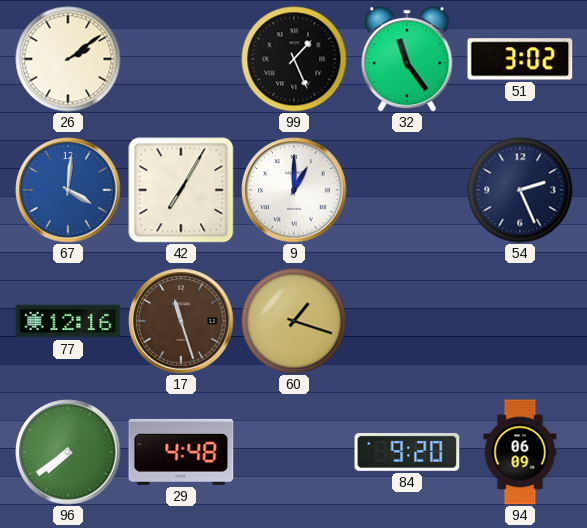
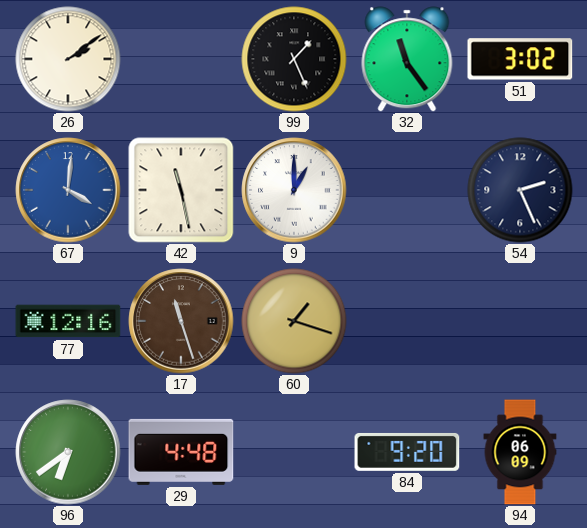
42: 7:05 -> 11:28
96: 7:39 -> 6:39
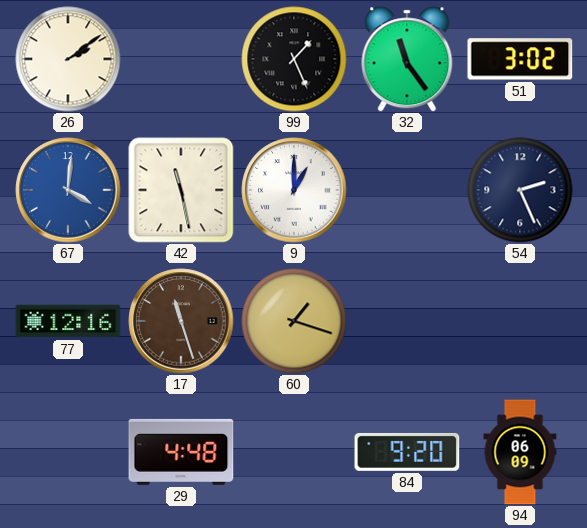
96: 6:39 -> none
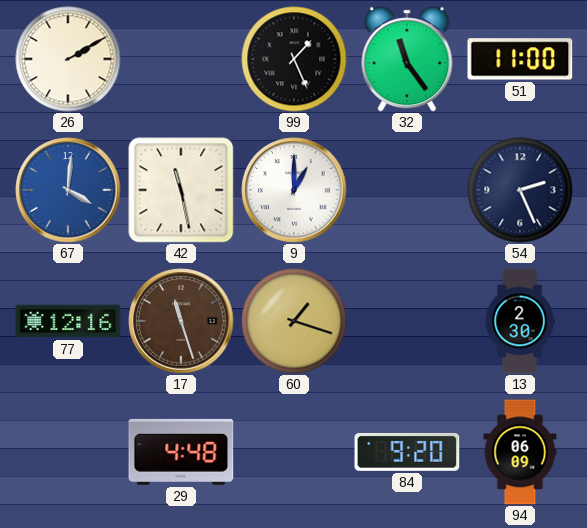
26: 2:09 -> 2:10
51: 3:02 -> 11:00
13: none -> 2:30
